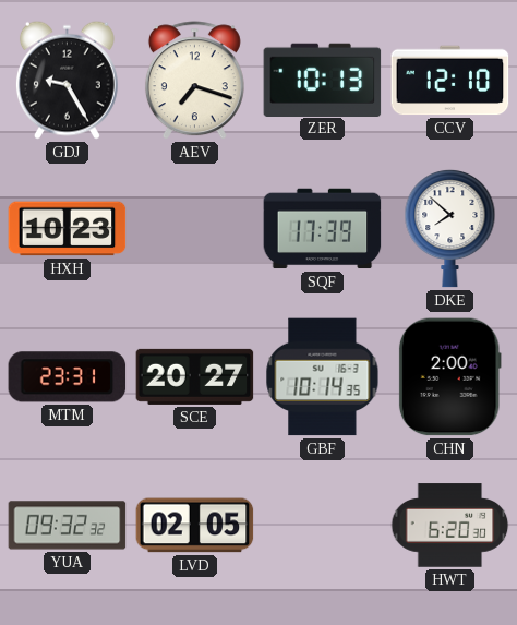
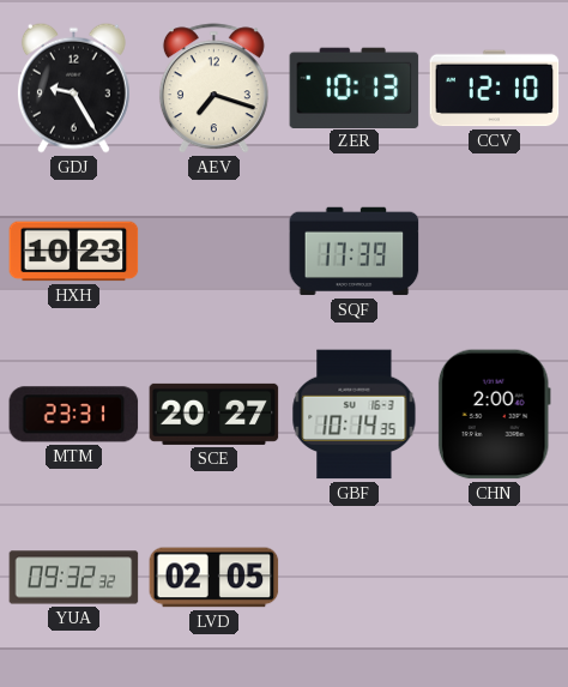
DKE: 7:52 -> none
HWT: 6:20 -> none
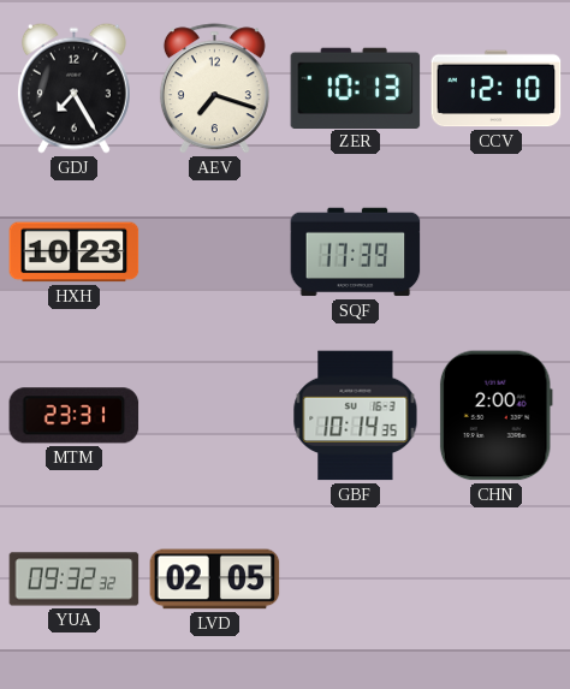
GDJ: 9:25 -> 7:25
SCE: 20:27 -> none
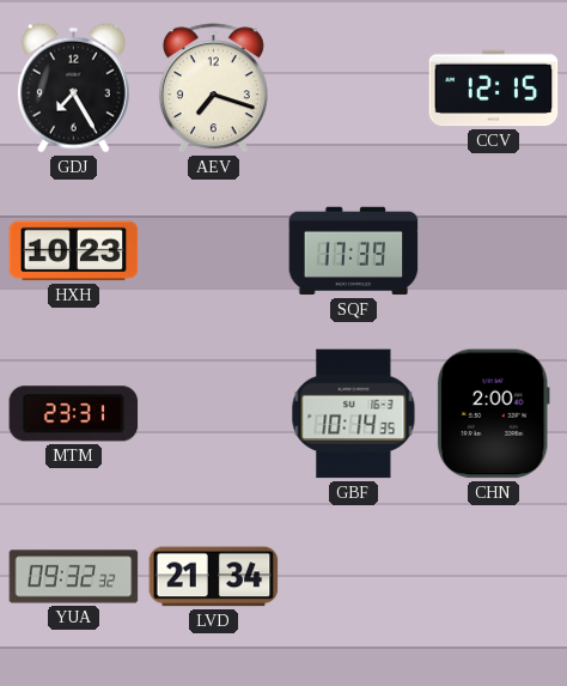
ZER: 10:13 -> none
CCV: 12:10 -> 12:15
LVD: 02:05 -> 21:34
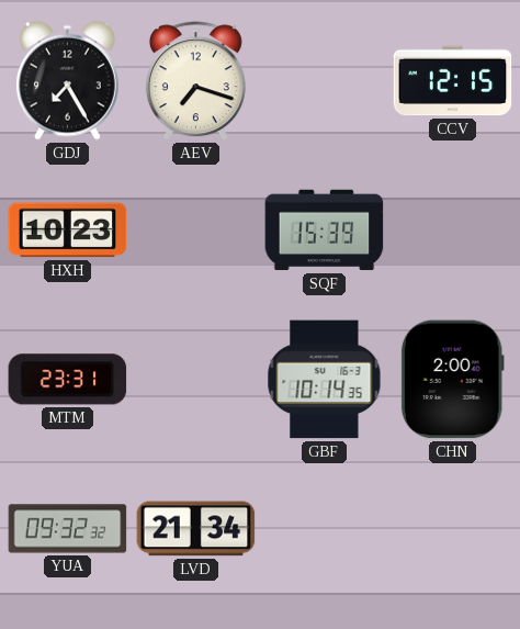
SQF: 17:39 -> 15:39
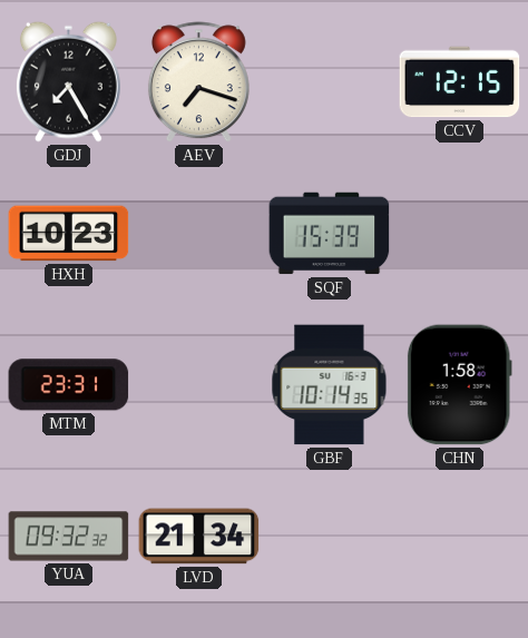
CHN: 2:00 -> 1:58
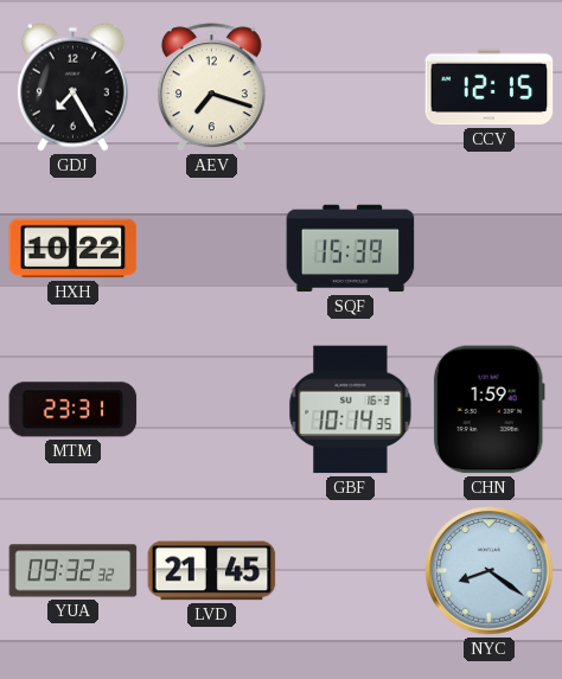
HXH: 10:23 -> 10:22
CHN: 1:58 -> 1:59
LVD: 21:34 -> 21:45
NYC: none -> 8:21
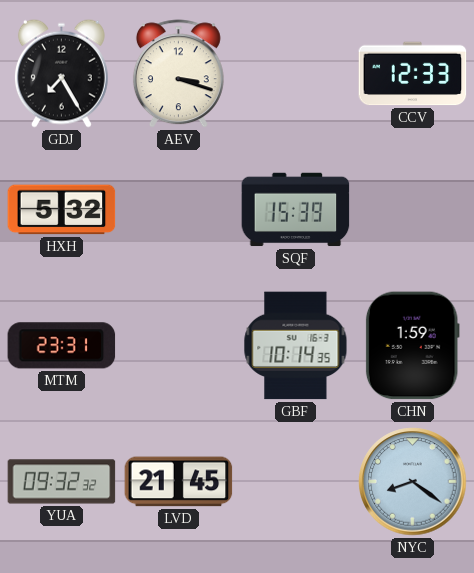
AEV: 7:18 -> 3:18
CCV: 12:15 -> 12:33
HXH: 10:22 -> 5:32
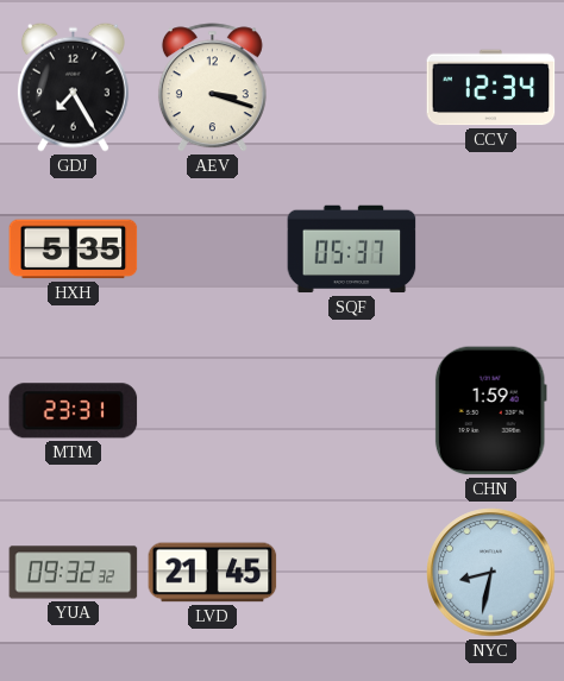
CCV: 12:33 -> 12:34
HXH: 5:32 -> 5:35
SQF: 15:39 -> 05:37
GBF: 10:14 -> none
NYC: 8:21 -> 8:32
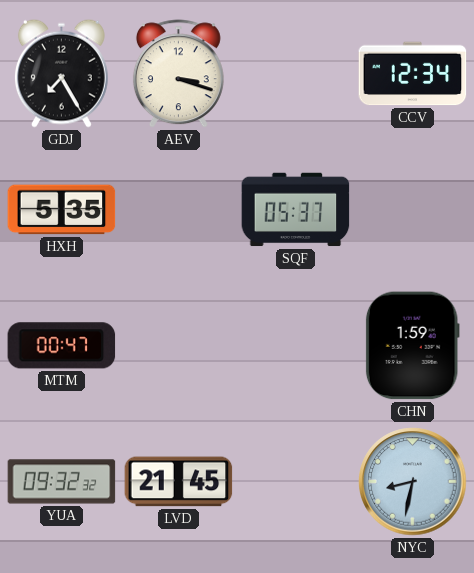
MTM: 23:31 -> 00:47
